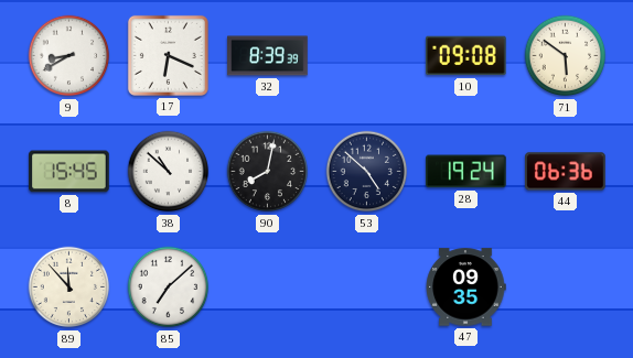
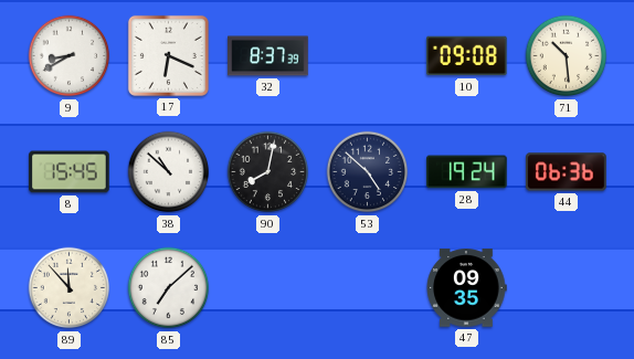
32: 8:39 -> 8:37
71: 5:51 -> 10:29
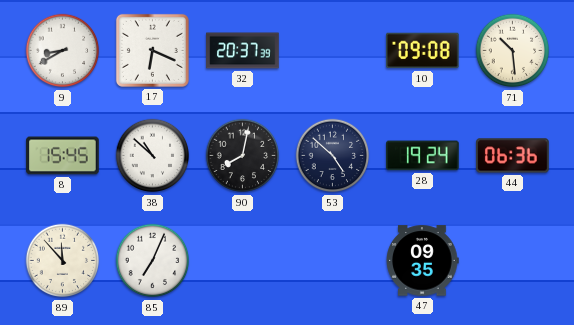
32: 8:37 -> 20:37
85: 7:08 -> 7:04
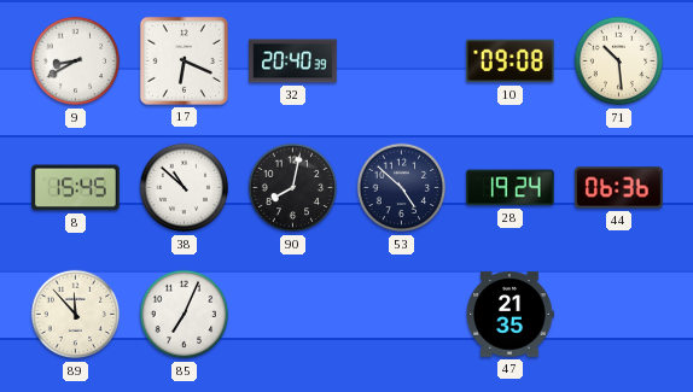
32: 20:37 -> 20:40
47: 09:35 -> 21:35
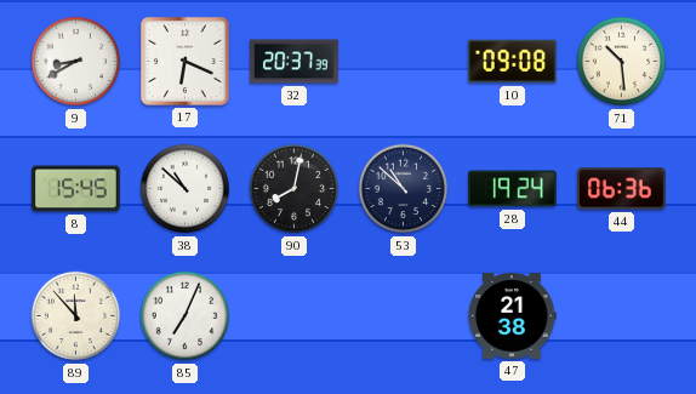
32: 20:40 -> 20:37
53: 4:52 -> 10:52
47: 21:35 -> 21:38
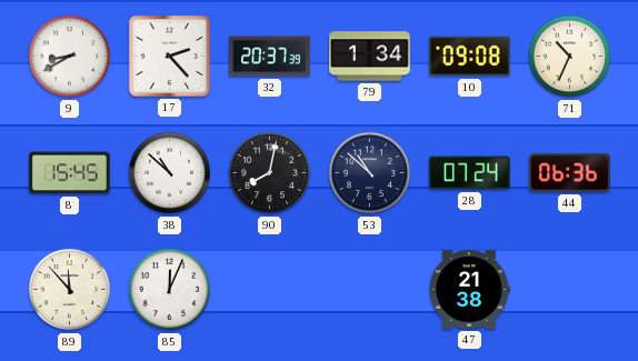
17: 6:19 -> 2:23
79: none -> 1:34
71: 10:29 -> 10:34
28: 19:24 -> 07:24
85: 7:04 -> 12:04
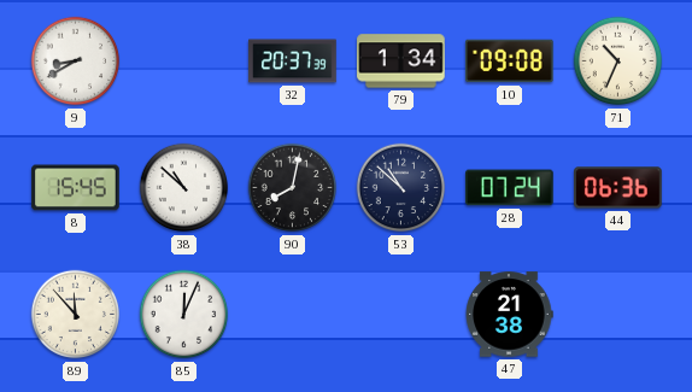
17: 2:23 -> none
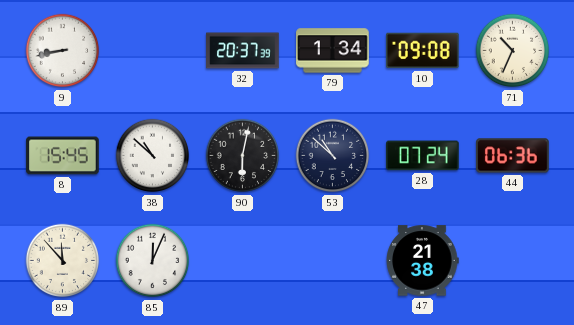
9: 8:40 -> 8:43
90: 8:02 -> 6:02
